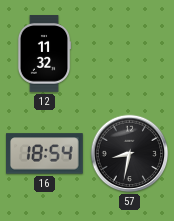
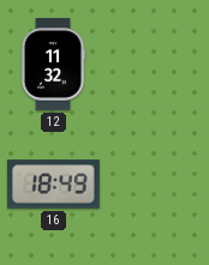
16: 18:54 -> 18:49
57: 8:32 -> none
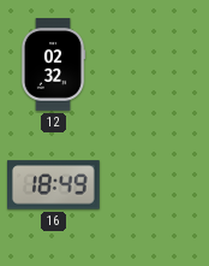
12: 11:32 -> 02:32
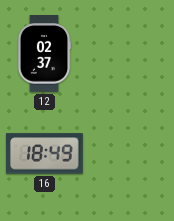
12: 02:32 -> 02:37
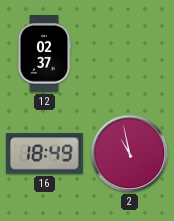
2: none -> 10:58
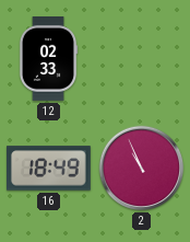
12: 02:37 -> 02:33
2: 10:58 -> 10:56
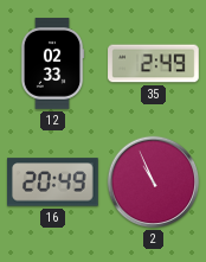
35: none -> 2:49
16: 18:49 -> 20:49
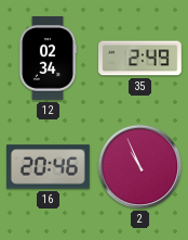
12: 02:33 -> 02:34
16: 20:49 -> 20:46
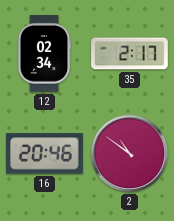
35: 2:49 -> 2:17
2: 10:56 -> 10:51
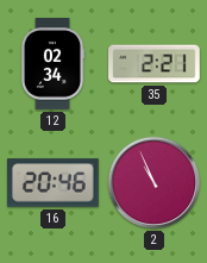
35: 2:17 -> 2:21
2: 10:51 -> 10:56
